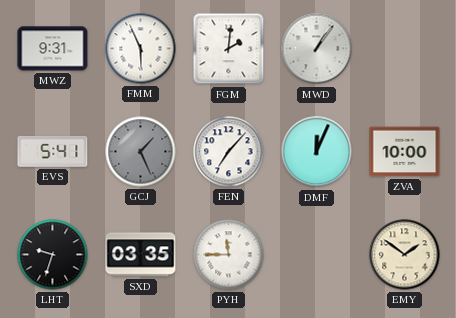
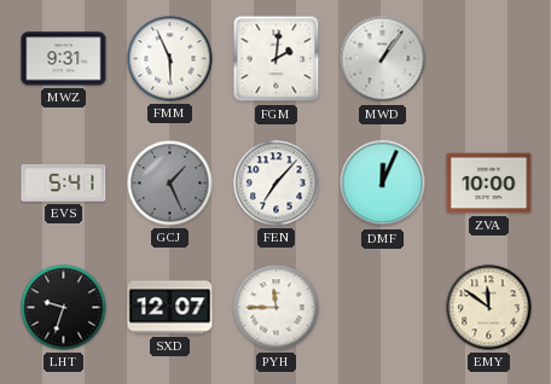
SXD: 03:35 -> 12:07
EMY: 1:51 -> 11:51
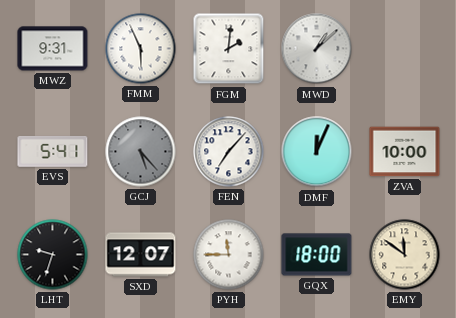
MWD: 1:06 -> 1:08
GCJ: 1:26 -> 5:23
GQX: none -> 18:00
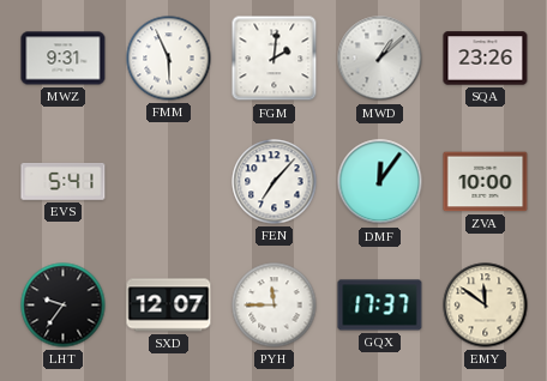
SQA: none -> 23:26
GCJ: 5:23 -> none
DMF: 12:04 -> 12:06
LHT: 9:33 -> 9:36
GQX: 18:00 -> 17:37
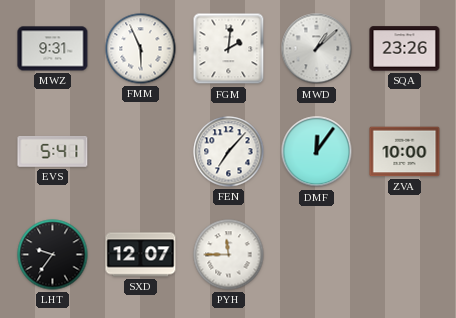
GQX: 17:37 -> none
EMY: 11:51 -> none
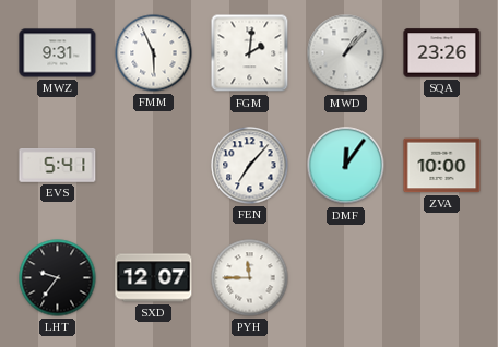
MWD: 1:08 -> 1:07
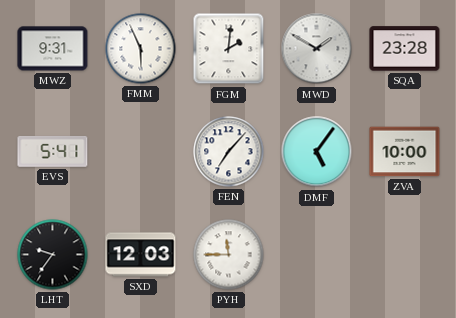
MWD: 1:07 -> 1:50
SQA: 23:26 -> 23:28
DMF: 12:06 -> 5:06
SXD: 12:07 -> 12:03
